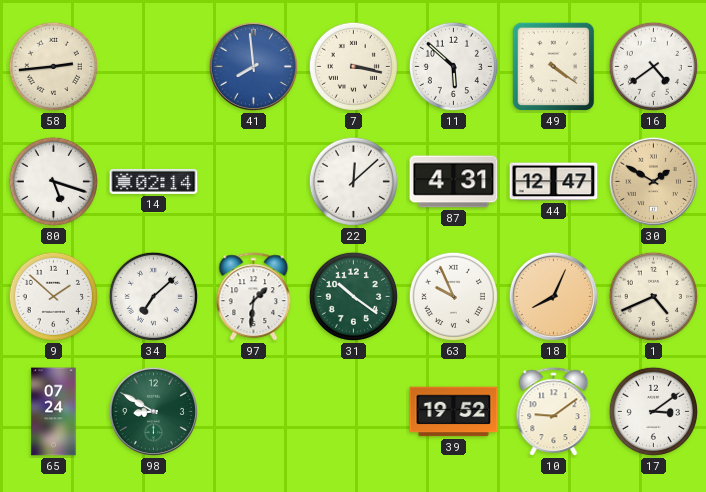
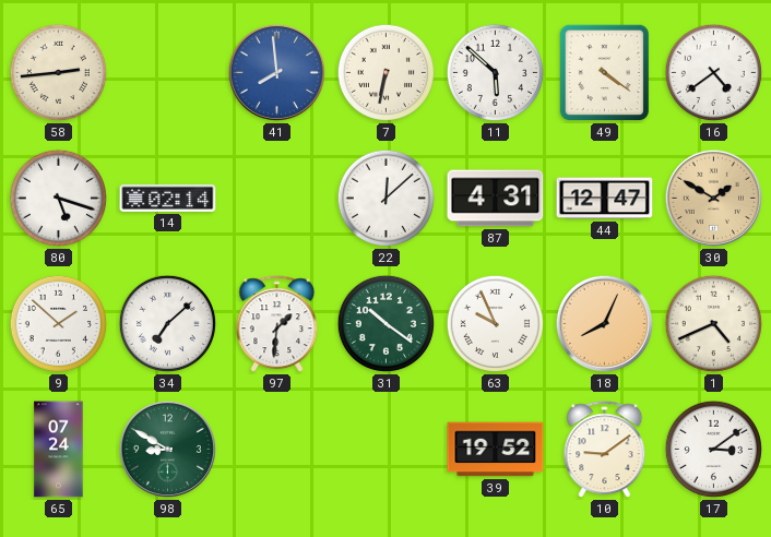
7: 3:17 -> 6:32
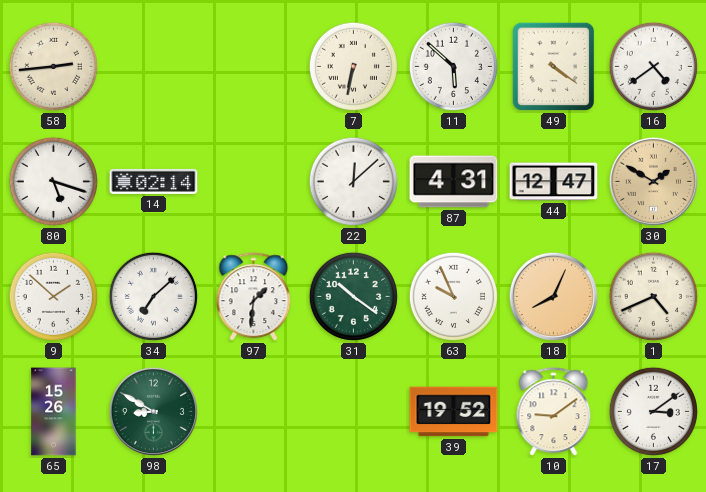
41: 7:59 -> none
65: 07:24 -> 15:26
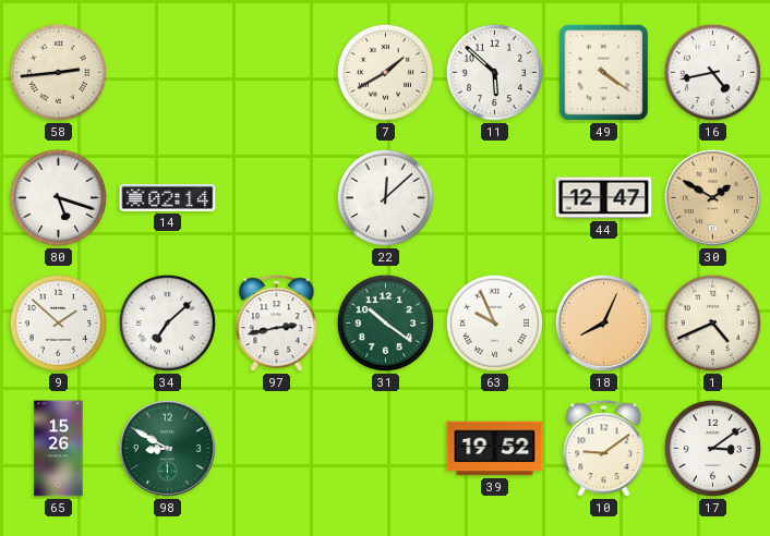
7: 6:32 -> 1:40
16: 4:39 -> 4:43
87: 4:31 -> none
97: 1:31 -> 2:43
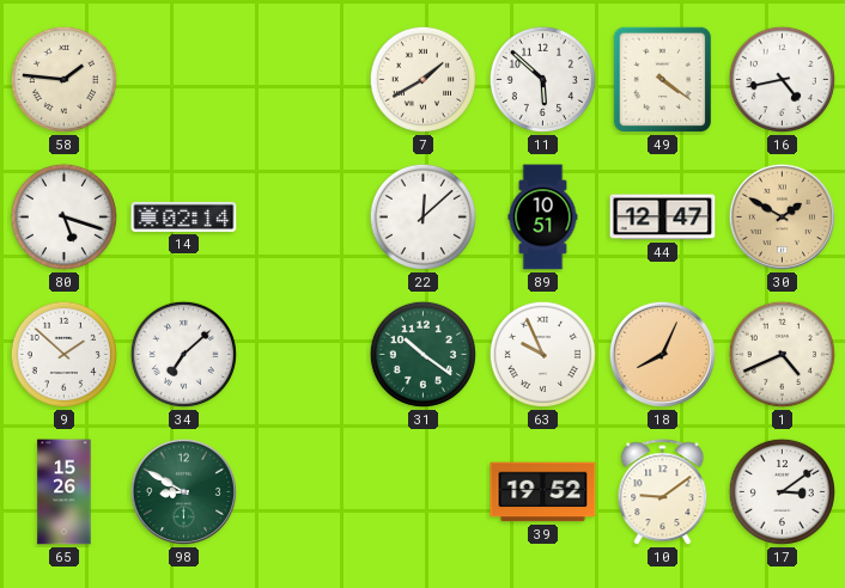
58: 2:44 -> 1:46
89: none -> 10:51
97: 2:43 -> none
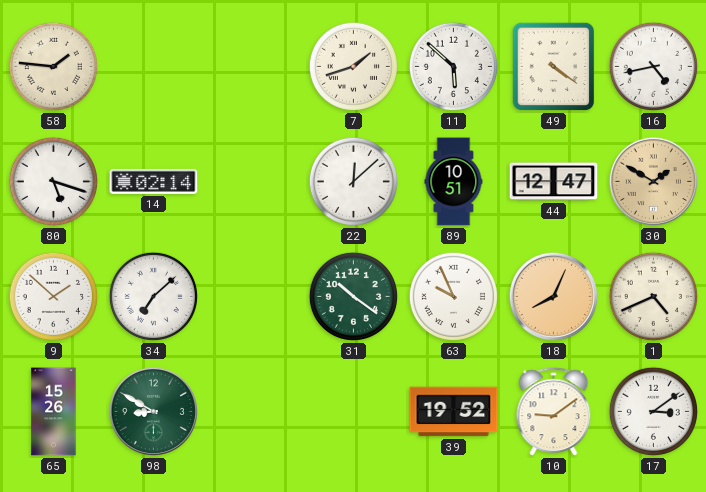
7: 1:40 -> 1:42
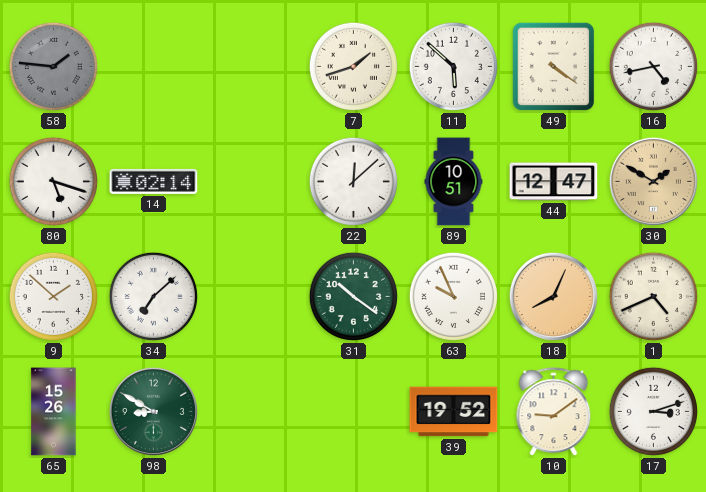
58 dial: cream -> grey
17: 3:09 -> 3:12
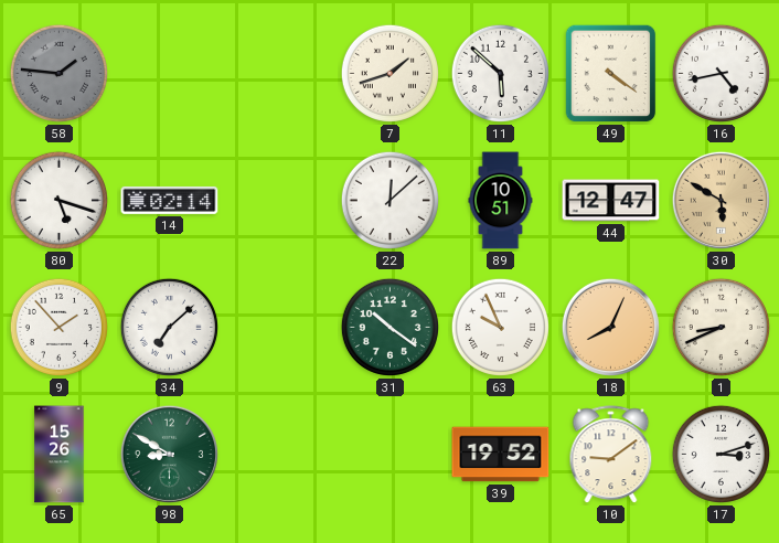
30: 1:50 -> 5:50
9: 1:52 -> 1:53
1: 4:41 -> 8:41
